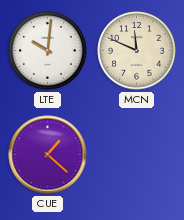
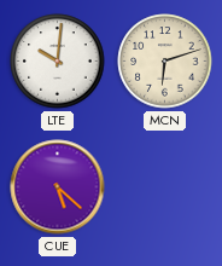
MCN: 11:49 -> 6:12
CUE: 1:22 -> 5:22
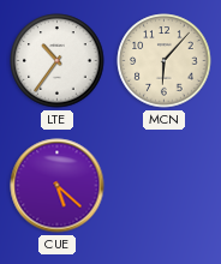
LTE: 10:01 -> 10:36
MCN: 6:12 -> 6:07
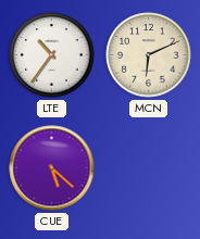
MCN: 6:07 -> 6:11
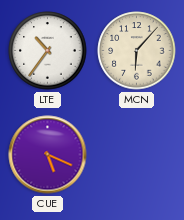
MCN: 6:11 -> 6:07
CUE: 5:22 -> 5:19
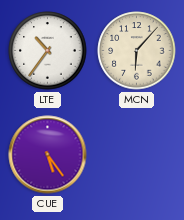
CUE: 5:19 -> 5:24
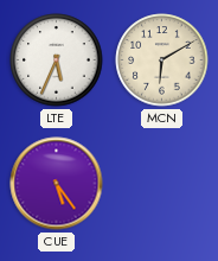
LTE: 10:36 -> 5:34
MCN: 6:07 -> 6:10
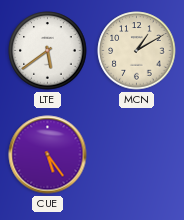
LTE: 5:34 -> 5:39
MCN: 6:10 -> 1:10
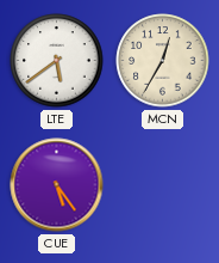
MCN: 1:10 -> 12:35
